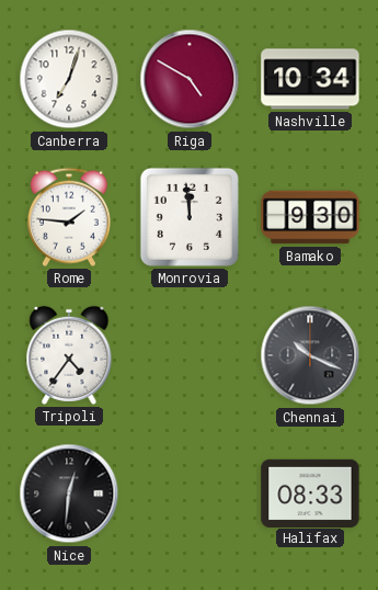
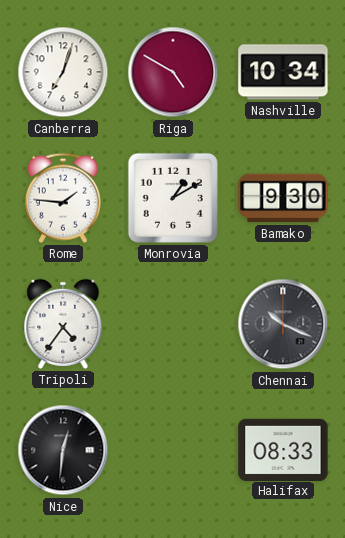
Monrovia: 11:59 -> 1:10
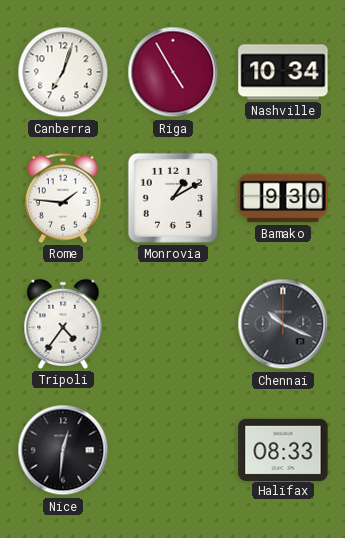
Riga: 4:50 -> 4:55
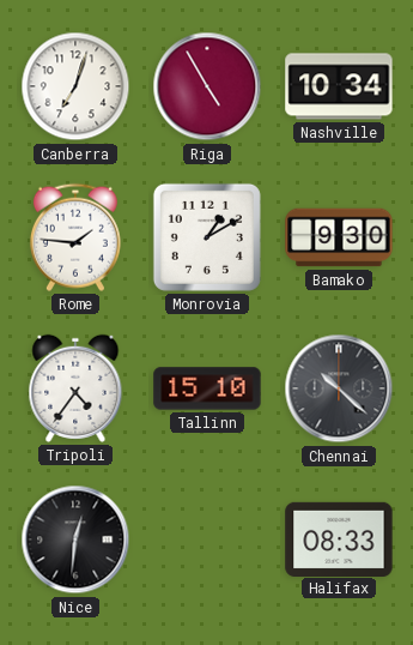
Tallinn: none -> 15:10
Chennai: 10:19 -> 10:22
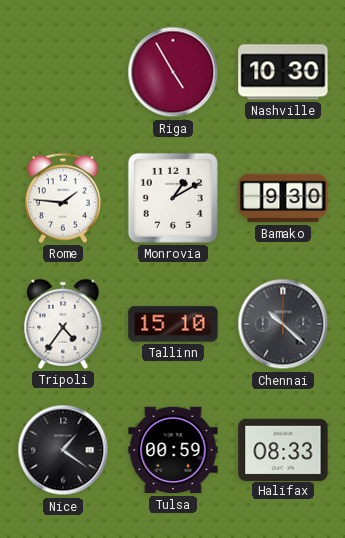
Canberra: 7:03 -> none
Nashville: 10:34 -> 10:30
Nice: 12:31 -> 1:21
Tulsa: none -> 00:59
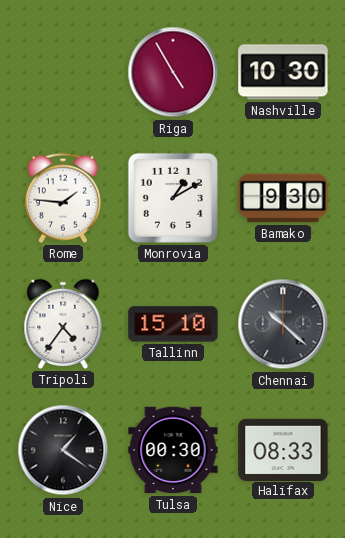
Tulsa: 00:59 -> 00:30
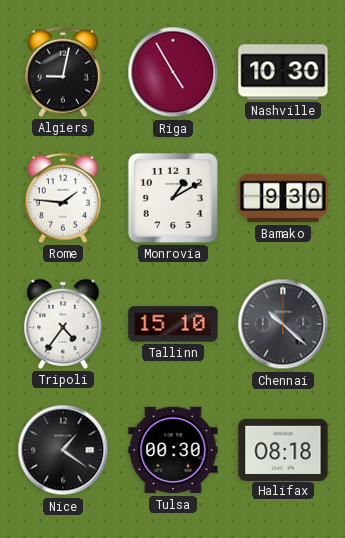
Algiers: none -> 9:02
Halifax: 08:33 -> 08:18
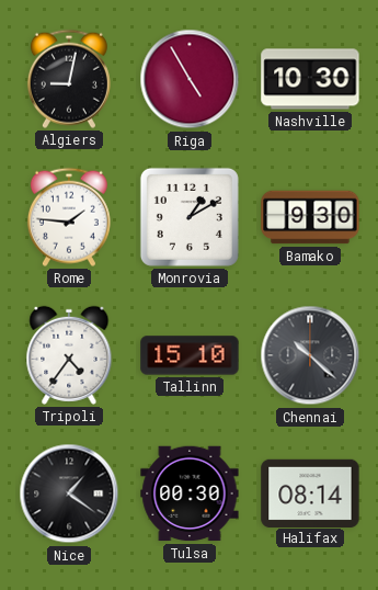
Halifax: 08:18 -> 08:14
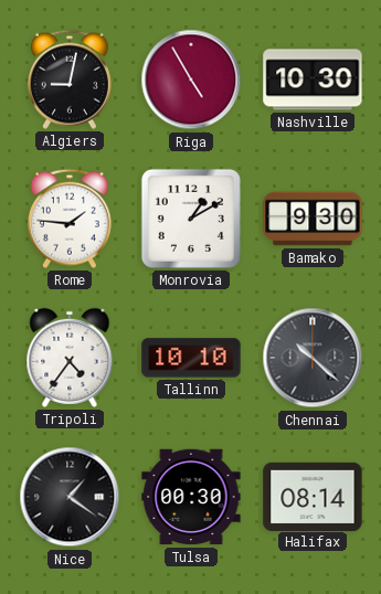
Tallinn: 15:10 -> 10:10
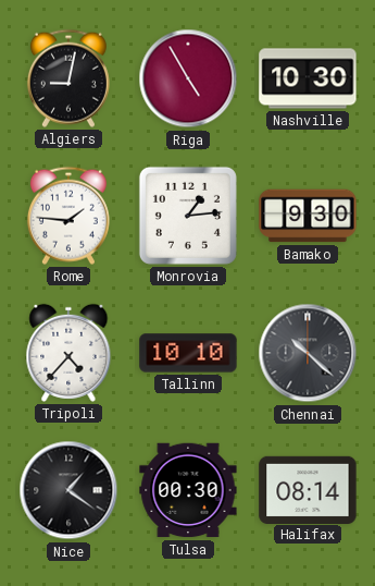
Monrovia: 1:10 -> 1:14
Tripoli: 4:36 -> 4:37
